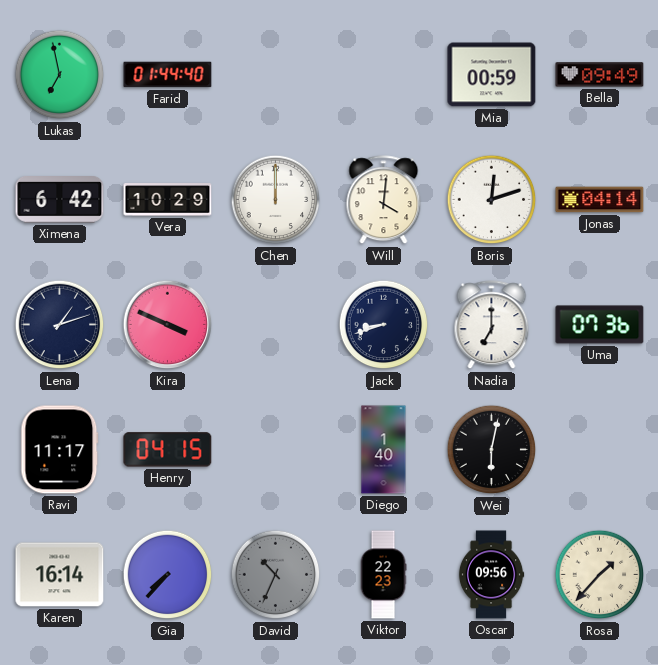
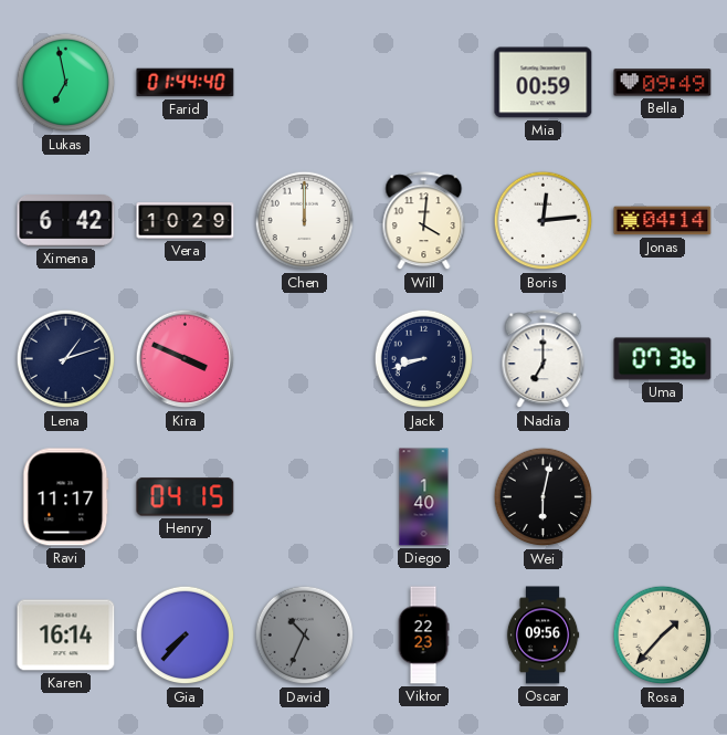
Boris: 12:12 -> 12:14
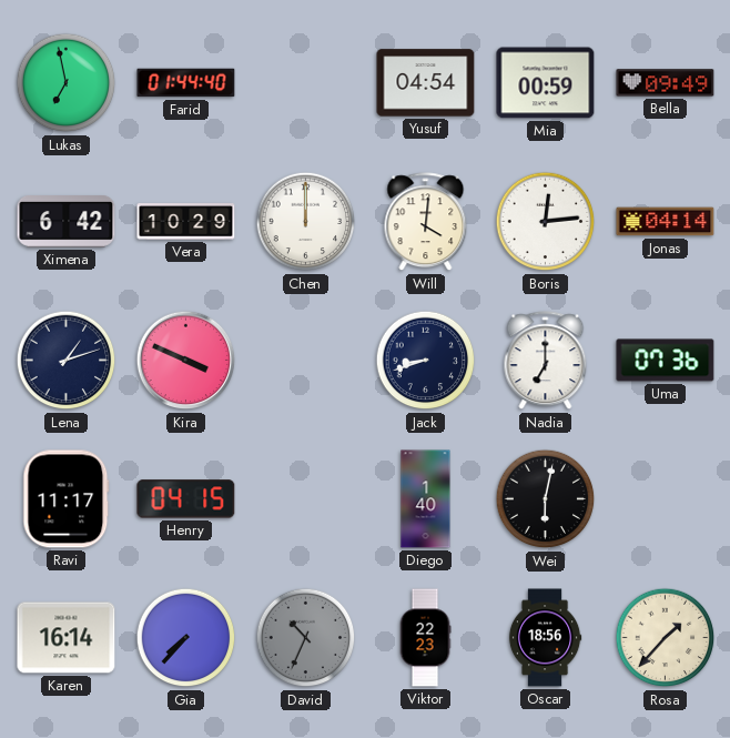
Yusuf: none -> 04:54
Oscar: 09:56 -> 18:56
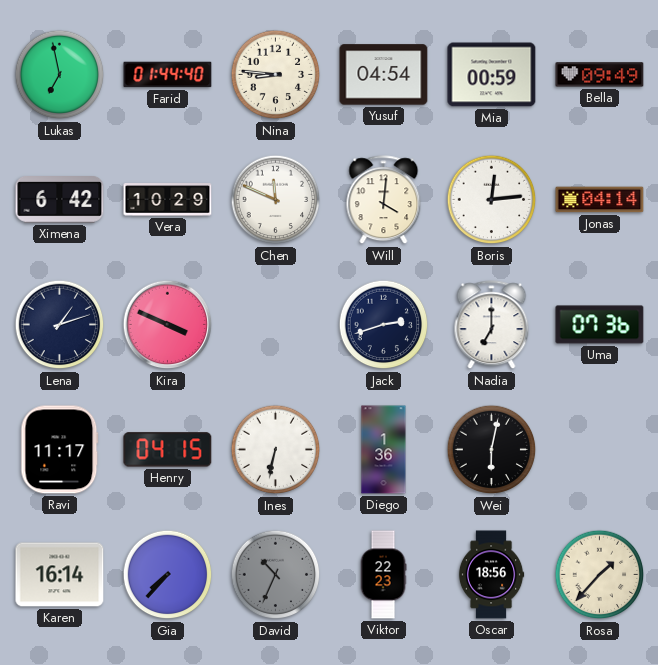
Nina: none -> 8:46
Chen: 12:00 -> 11:49
Jack: 8:42 -> 2:42
Ines: none -> 6:32
Diego: 1:40 -> 1:36
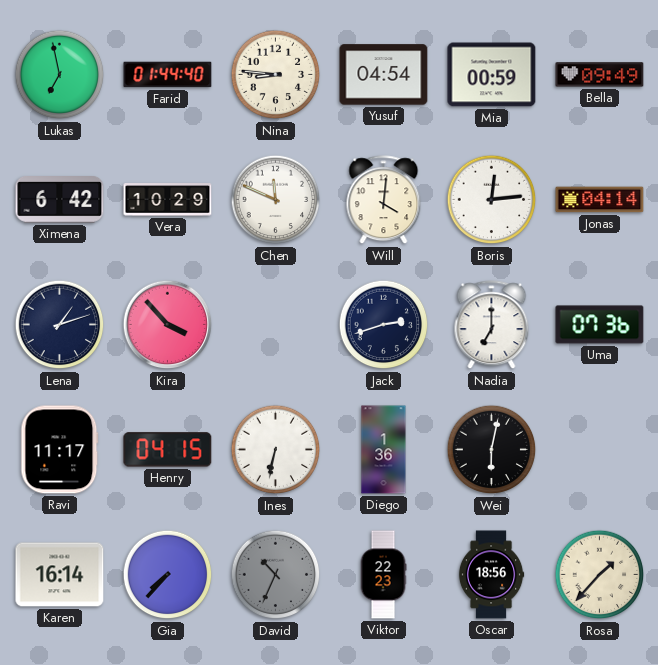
Kira: 3:49 -> 3:53
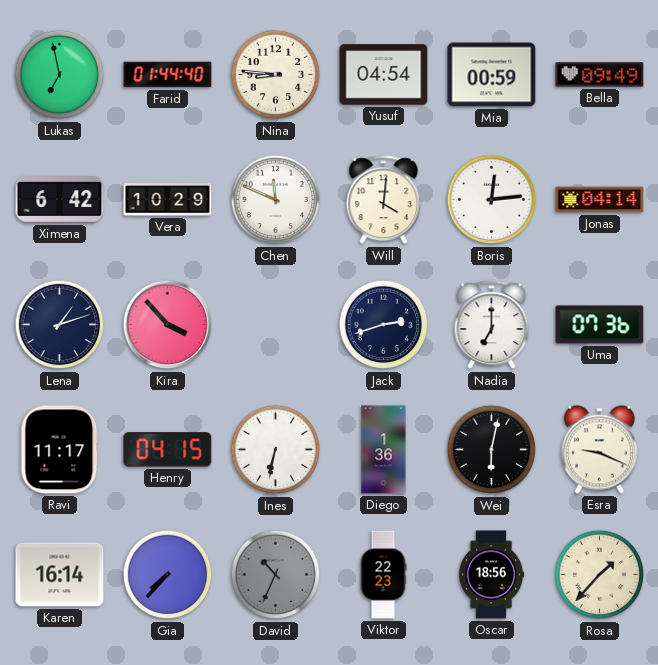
Esra: none -> 9:19
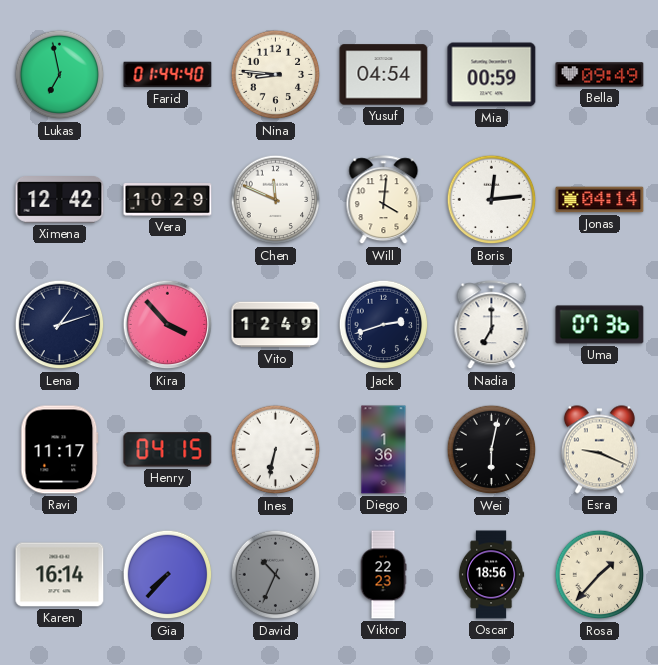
Ximena: 6:42 -> 12:42
Vito: none -> 12:49
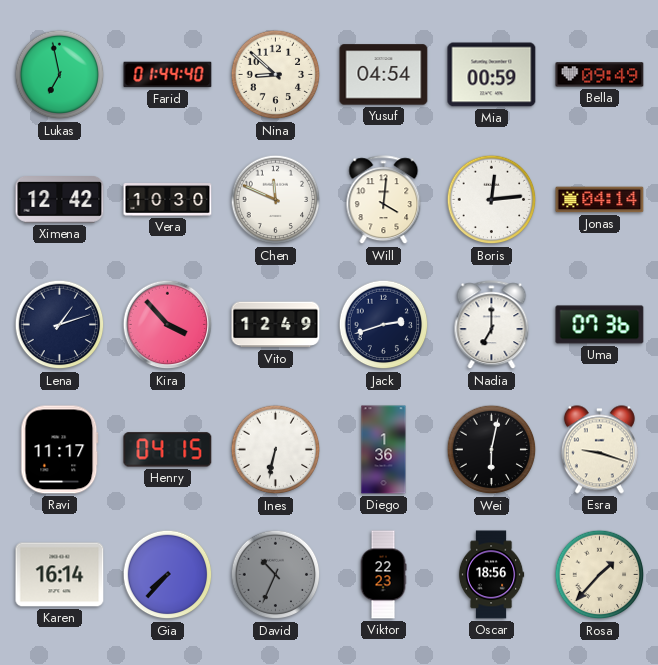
Nina: 8:46 -> 8:52
Vera: 10:29 -> 10:30
Esra: 9:19 -> 9:18
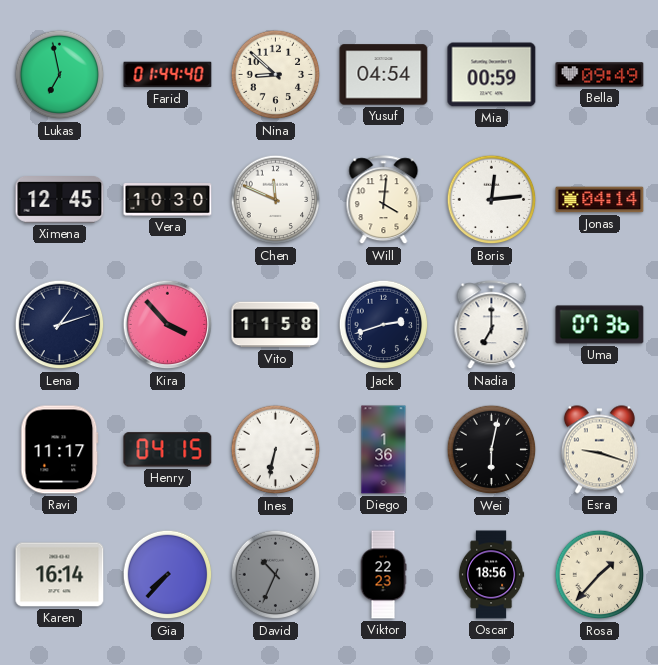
Ximena: 12:42 -> 12:45
Vito: 12:49 -> 11:58
